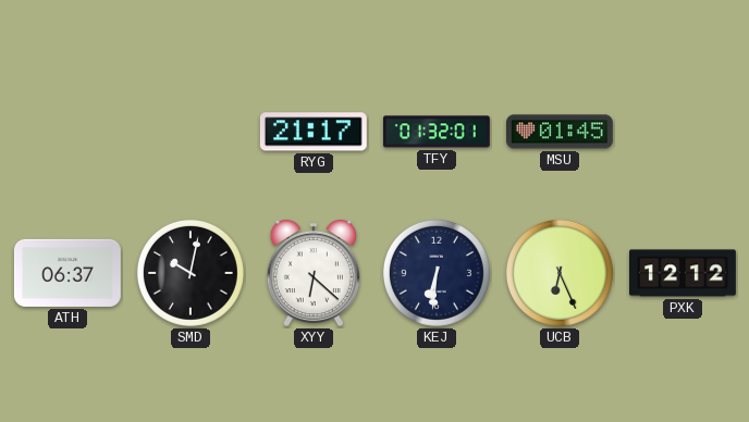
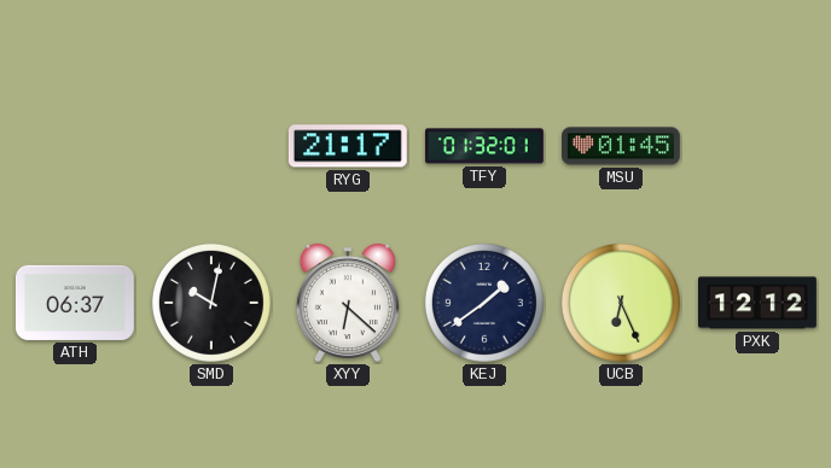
KEJ: 6:31 -> 1:39
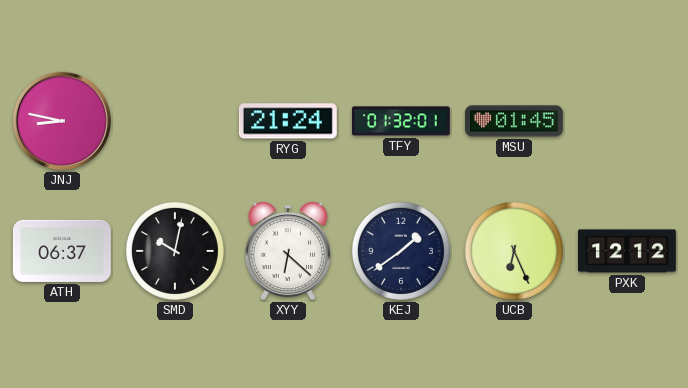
JNJ: none -> 8:47
RYG: 21:17 -> 21:24
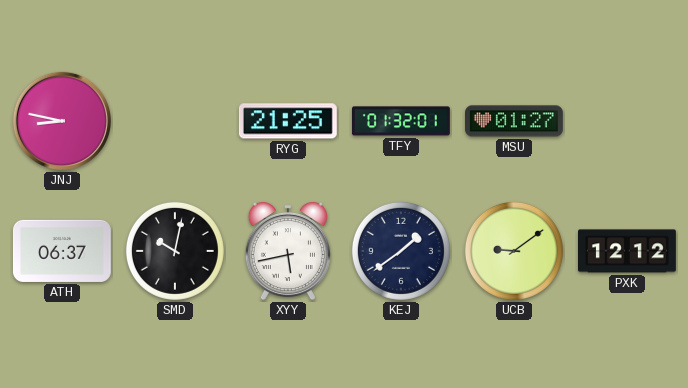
RYG: 21:24 -> 21:25
MSU: 01:45 -> 01:27
XYY: 6:22 -> 5:43
UCB: 6:26 -> 9:09
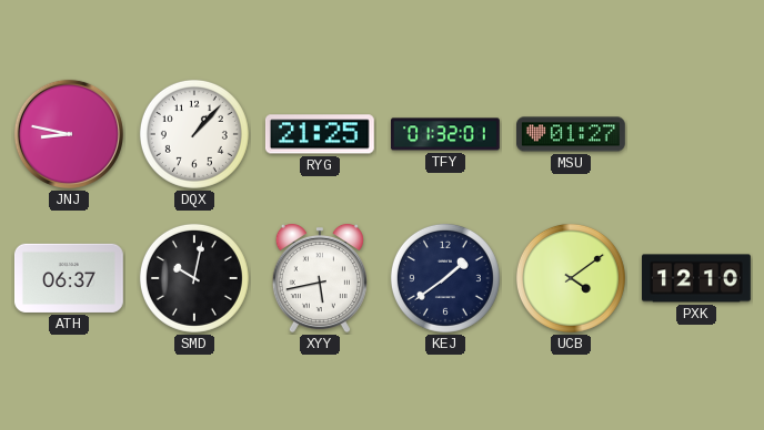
DQX: none -> 1:07
UCB: 9:09 -> 4:09
PXK: 12:12 -> 12:10
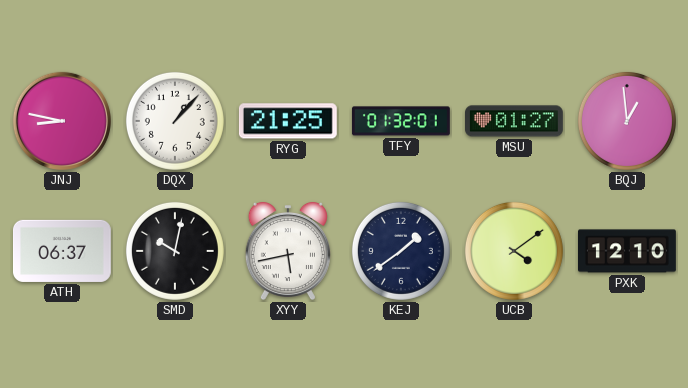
BQJ: none -> 12:59
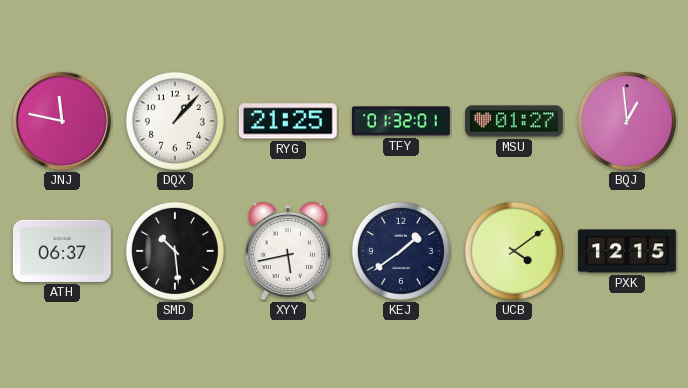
JNJ: 8:47 -> 11:47
SMD: 10:02 -> 10:29
PXK: 12:10 -> 12:15
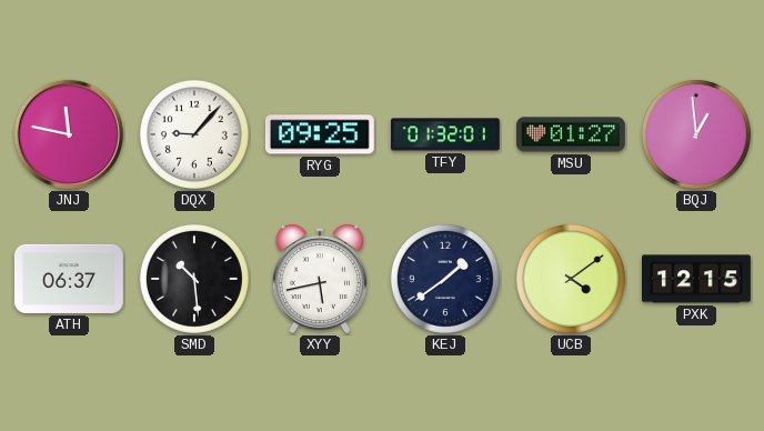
DQX: 1:07 -> 9:07
RYG: 21:25 -> 09:25
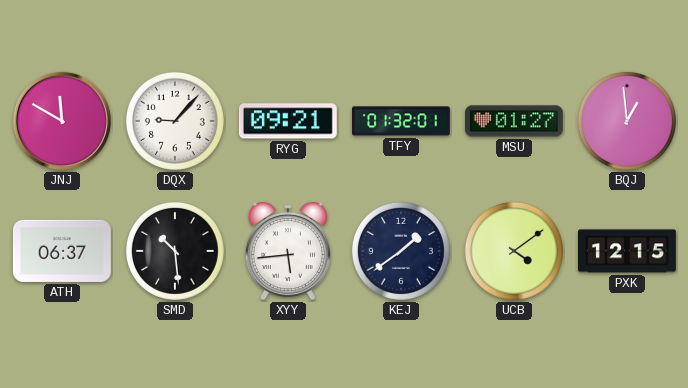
JNJ: 11:47 -> 11:50
RYG: 09:25 -> 09:21
XYY: 5:43 -> 5:44
